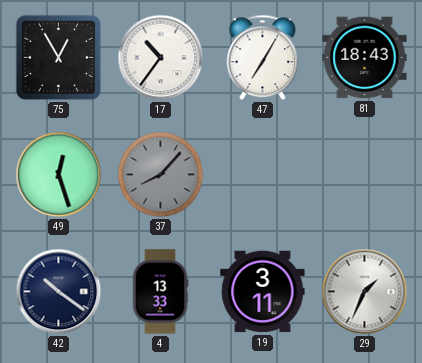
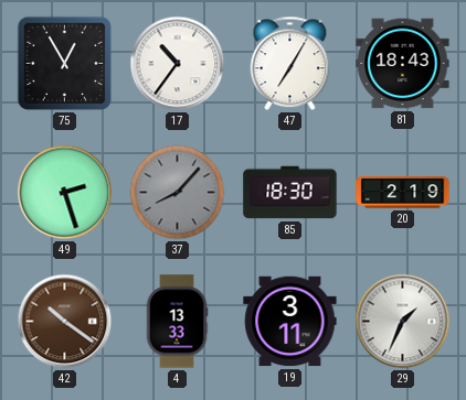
49: 12:27 -> 2:27
85: none -> 18:30
20: none -> 2:19
42 dial: navy -> brown
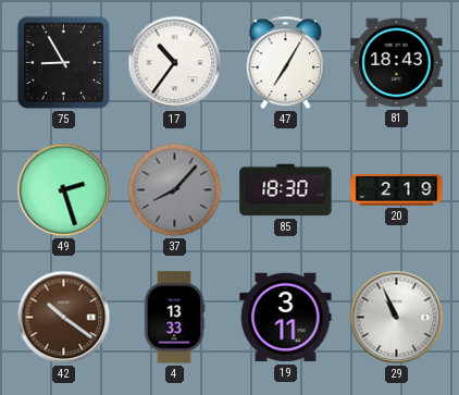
75: 12:55 -> 8:55
29: 1:34 -> 10:56
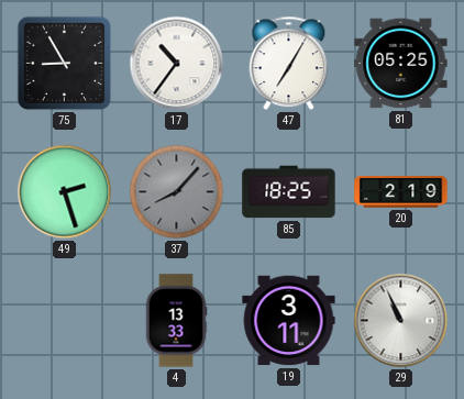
81: 18:43 -> 05:25
85: 18:30 -> 18:25
42: 10:21 -> none
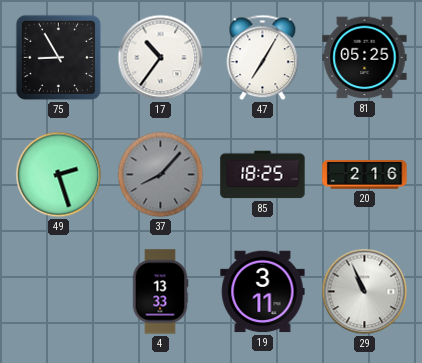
20: 2:19 -> 2:16
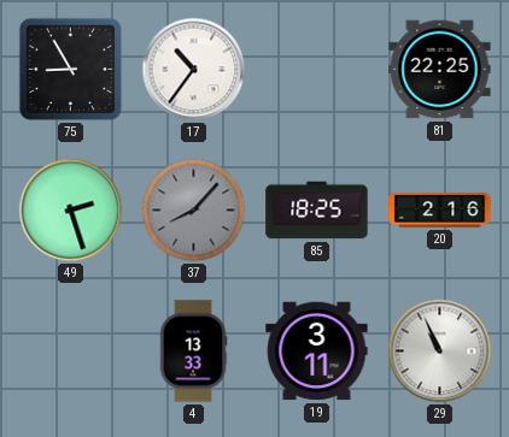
47: 7:05 -> none
81: 05:25 -> 22:25
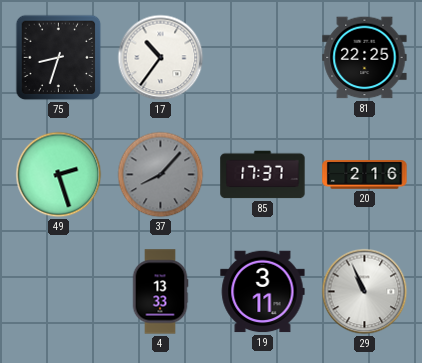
75: 8:55 -> 8:33
85: 18:25 -> 17:37
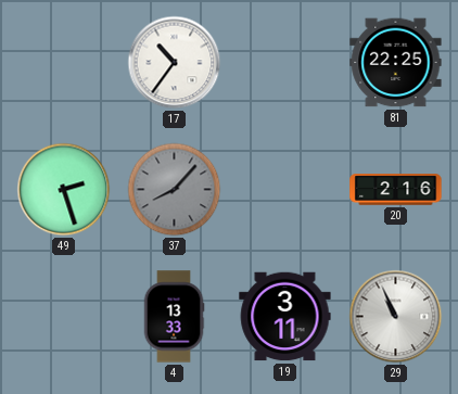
75: 8:33 -> none
85: 17:37 -> none
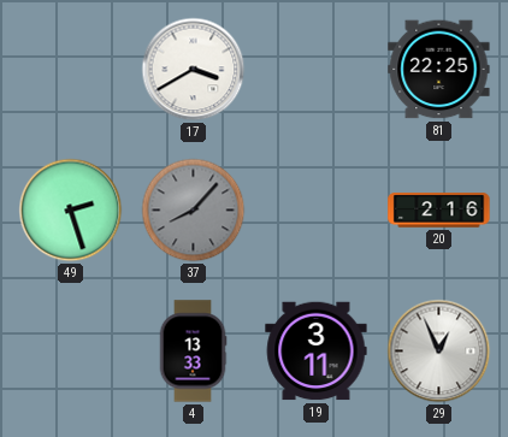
17: 10:36 -> 3:40
29: 10:56 -> 12:56
